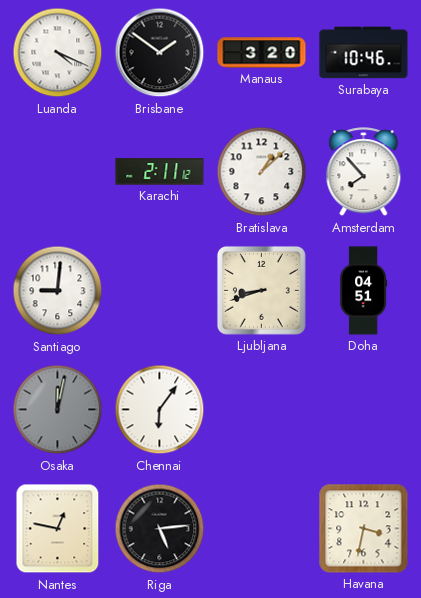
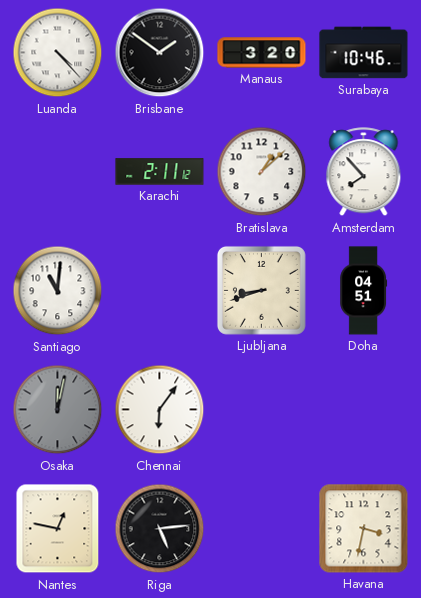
Luanda: 4:19 -> 4:23
Santiago: 9:01 -> 11:01
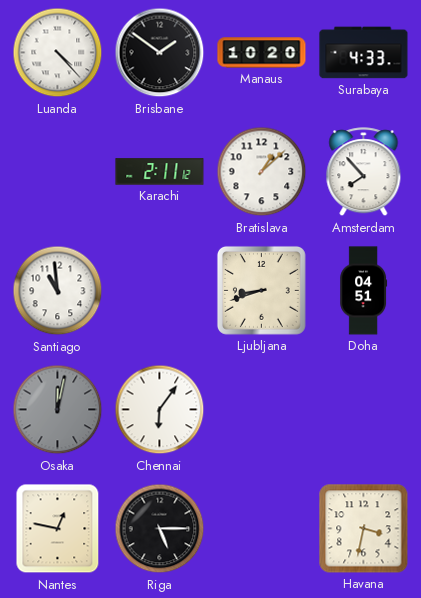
Manaus: 3:20 -> 10:20
Surabaya: 10:46 -> 4:33
Santiago: 11:01 -> 10:59
Riga: 5:14 -> 5:15
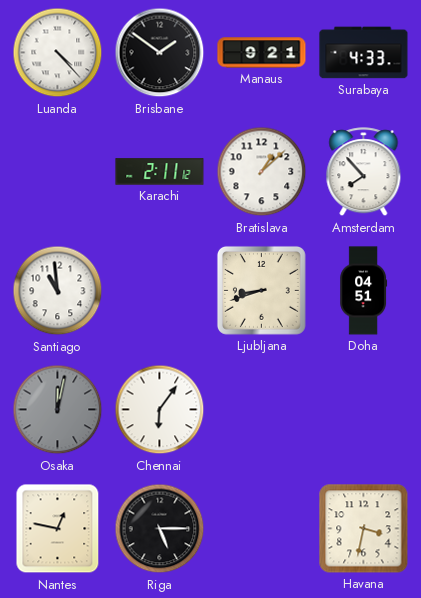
Manaus: 10:20 -> 9:21
